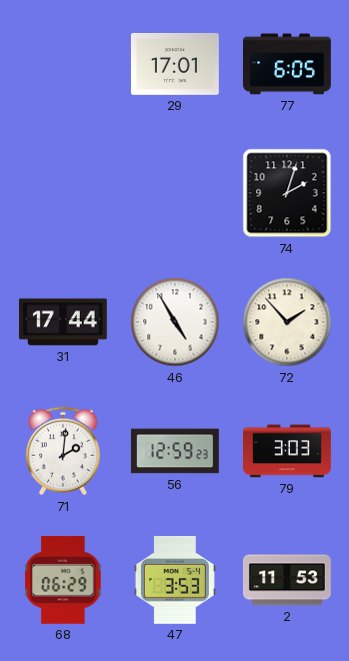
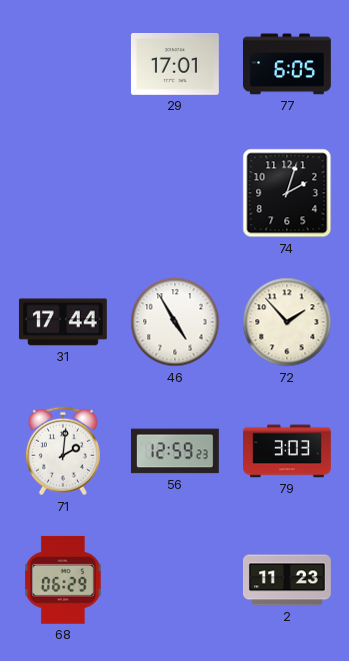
47: 3:53 -> none
2: 11:53 -> 11:23
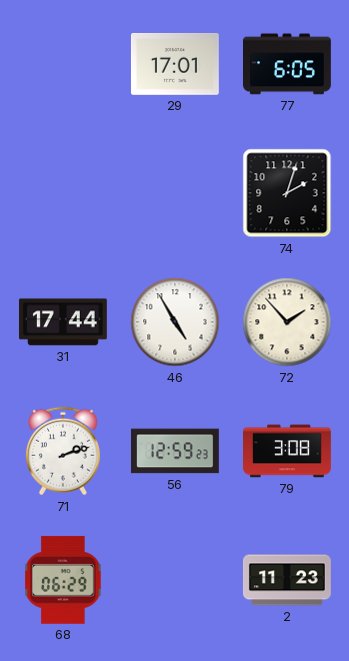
71: 2:01 -> 2:12
79: 3:03 -> 3:08
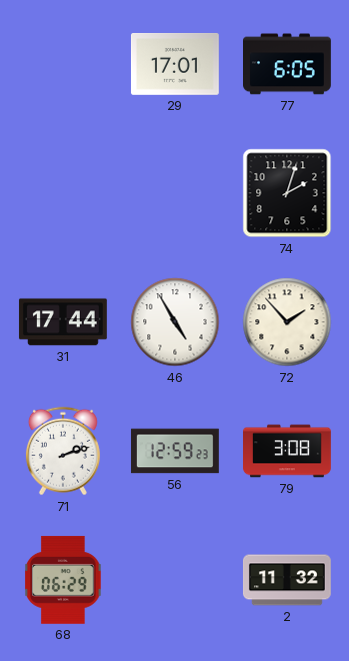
2: 11:23 -> 11:32
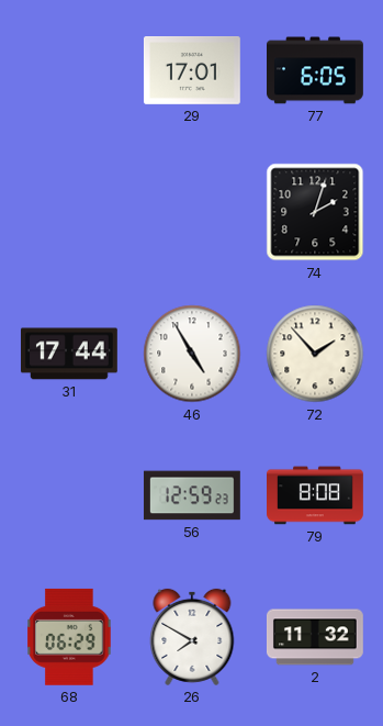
71: 2:12 -> none
79: 3:08 -> 8:08
26: none -> 7:50
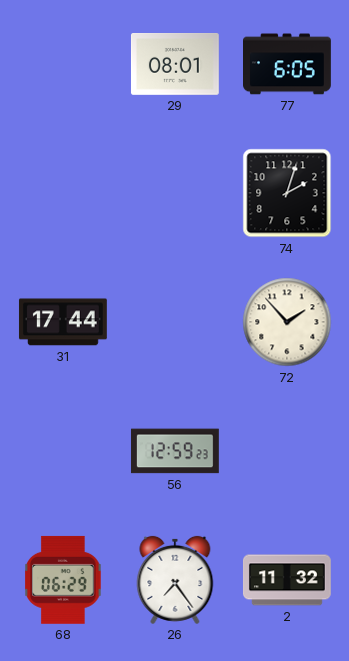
29: 17:01 -> 08:01
46: 4:55 -> none
79: 8:08 -> none
26: 7:50 -> 7:24
